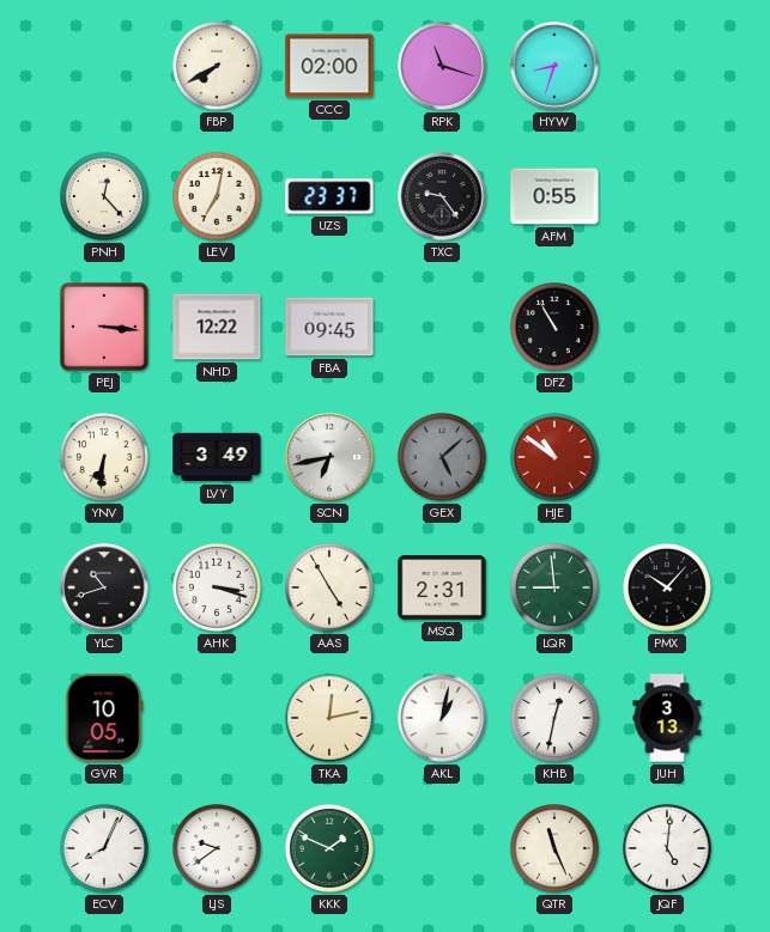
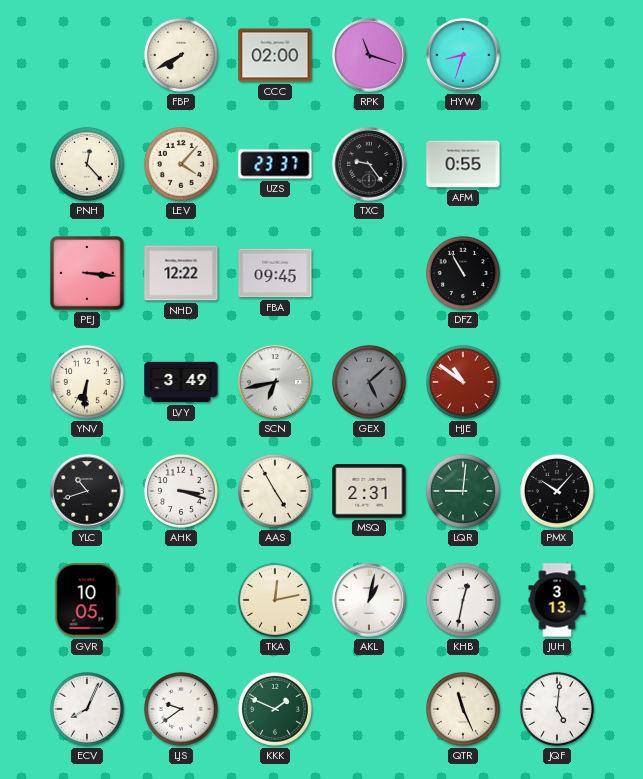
LEV: 7:02 -> 4:07
LQR: 8:59 -> 9:01
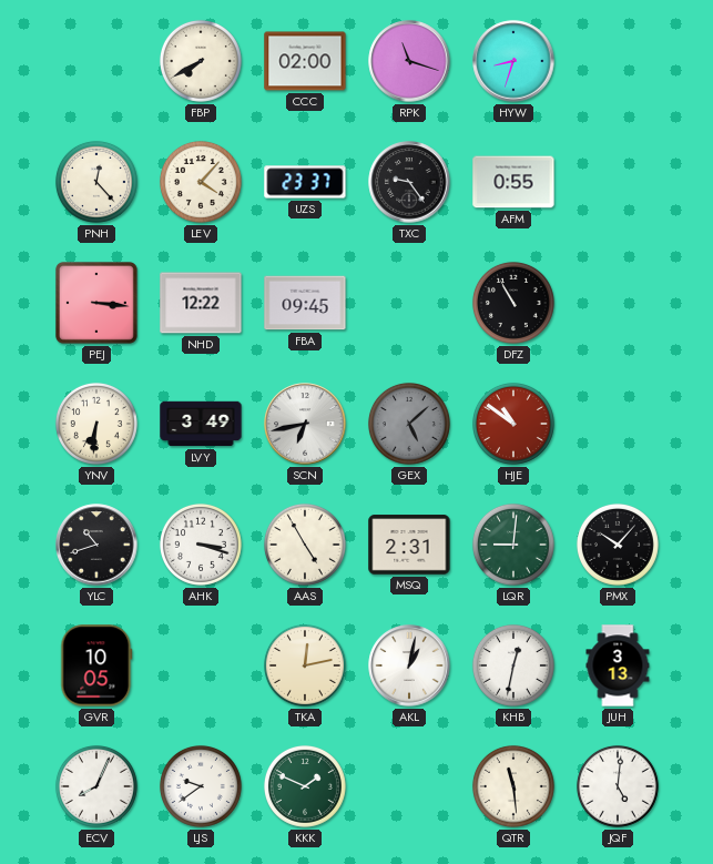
QTR: 11:26 -> 11:29
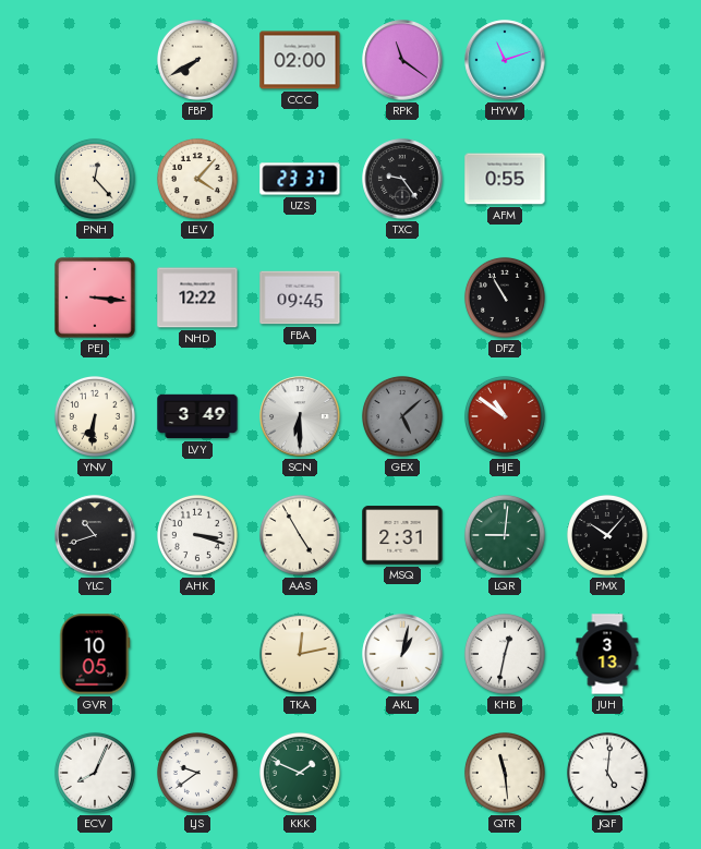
RPK: 11:18 -> 11:21
HYW: 8:33 -> 11:12
SCN: 6:43 -> 6:30
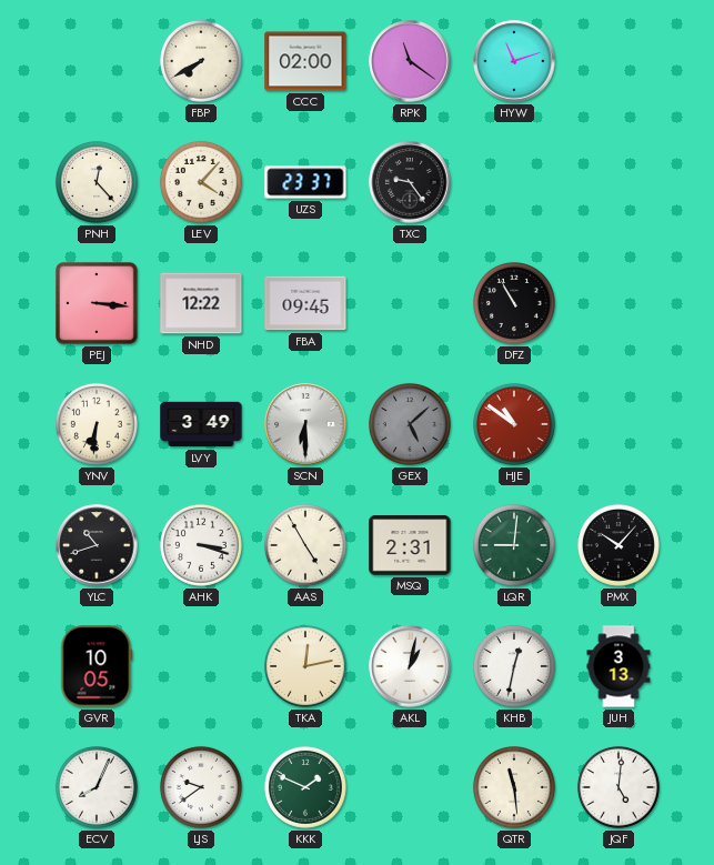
AFM: 0:55 -> none
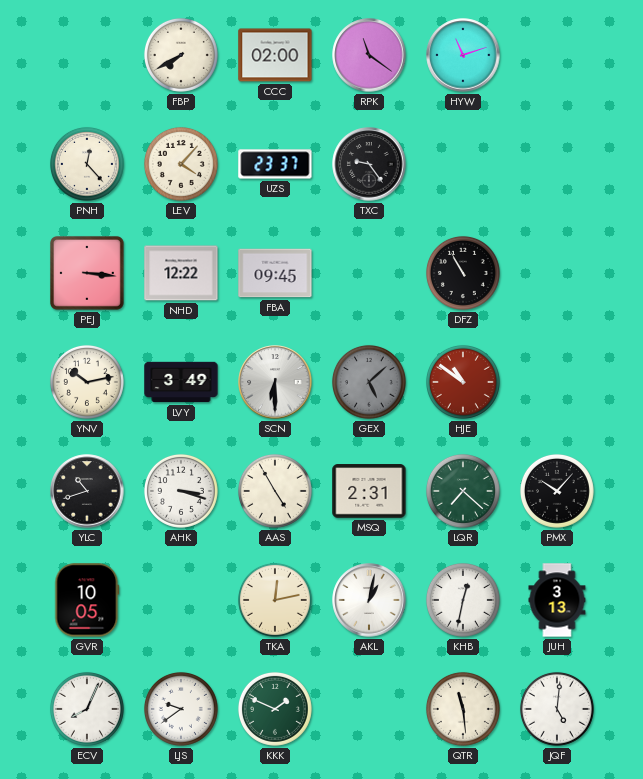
YNV: 6:31 -> 10:13
LQR: 9:01 -> 7:22
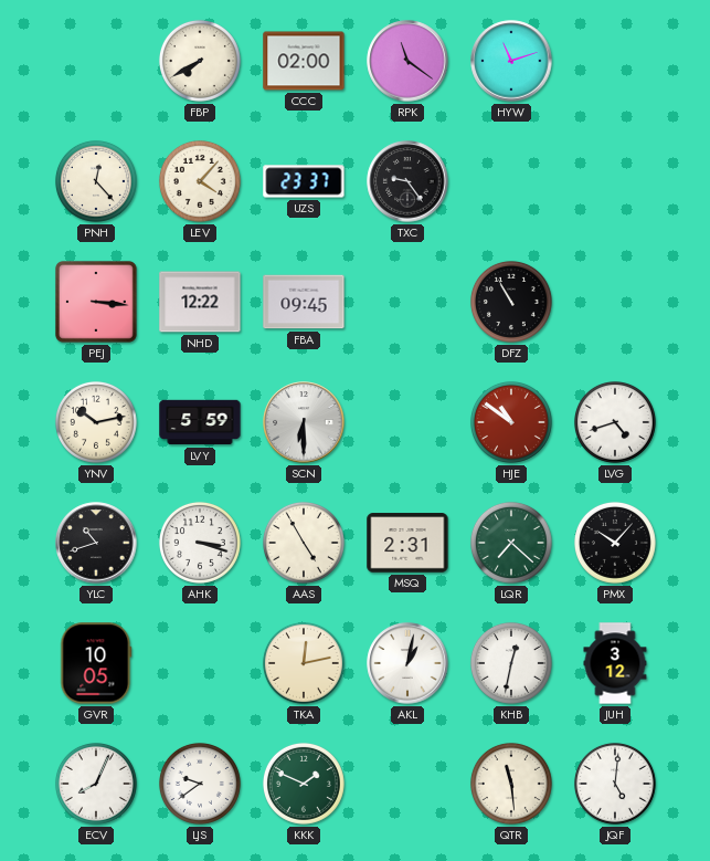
LVY: 3:49 -> 5:59
GEX: 5:08 -> none
LVG: none -> 4:42
JUH: 3:13 -> 3:12
